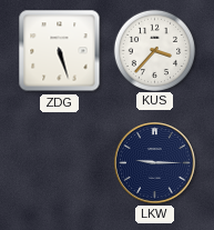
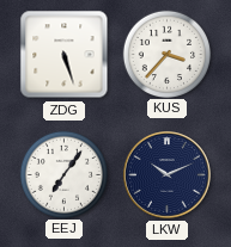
EEJ: none -> 7:06
LKW: 9:15 -> 10:11
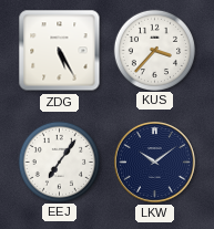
ZDG: 5:27 -> 5:25
LKW: 10:11 -> 10:09
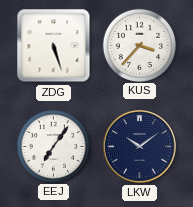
ZDG: 5:25 -> 5:27
